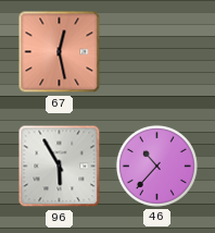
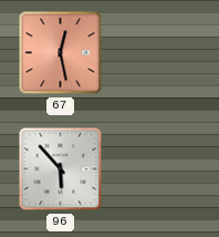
96: 5:55 -> 5:53
46: 10:37 -> none
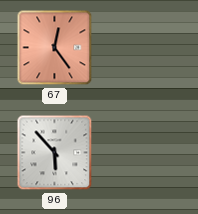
67: 12:28 -> 12:24
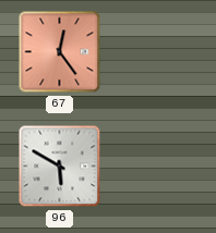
96: 5:53 -> 5:50
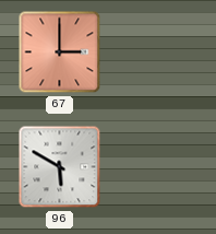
67: 12:24 -> 3:00
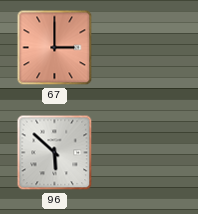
96: 5:50 -> 5:52
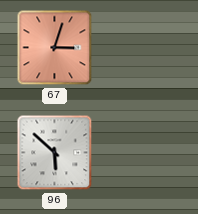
67: 3:00 -> 3:03
